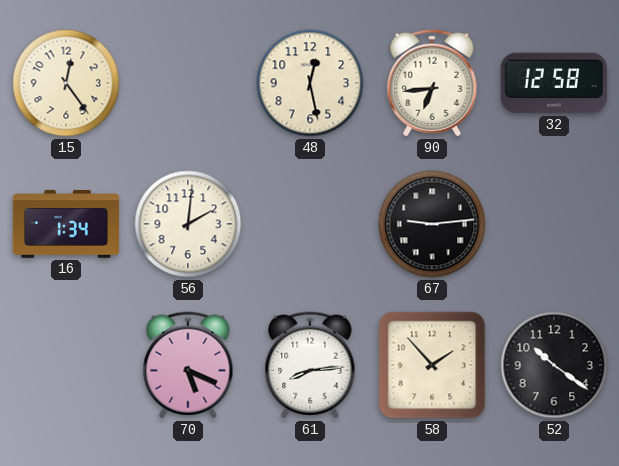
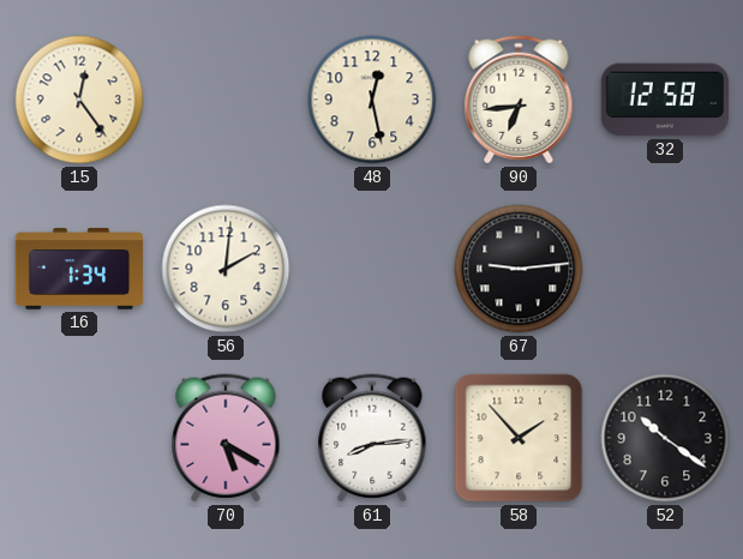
70: 5:19 -> 5:20
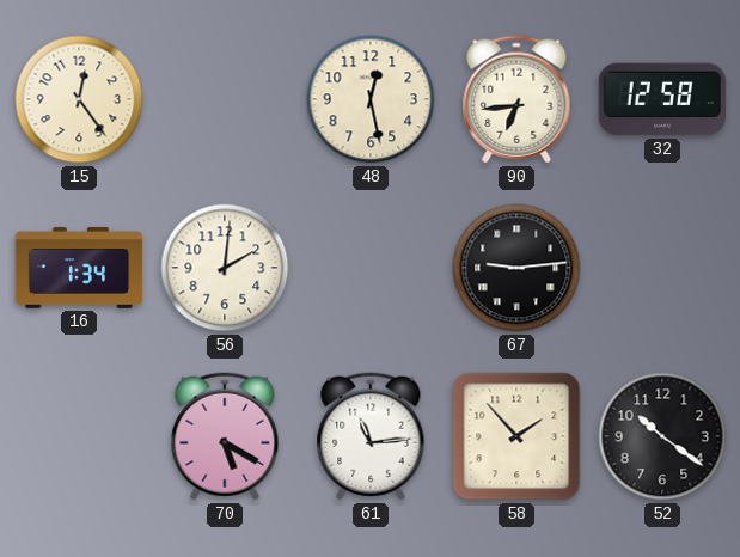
61: 8:14 -> 11:14
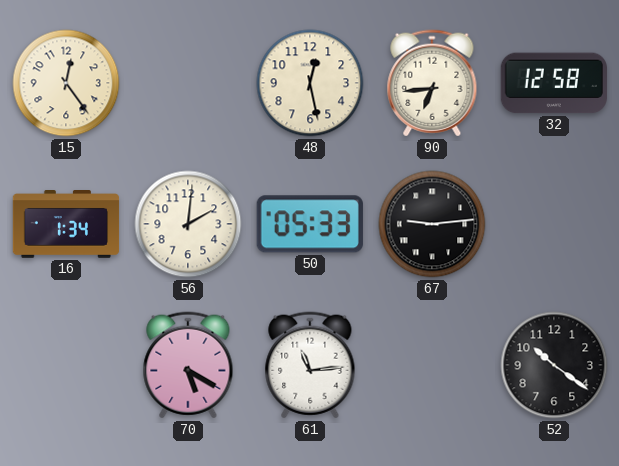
50: none -> 05:33
58: 1:53 -> none
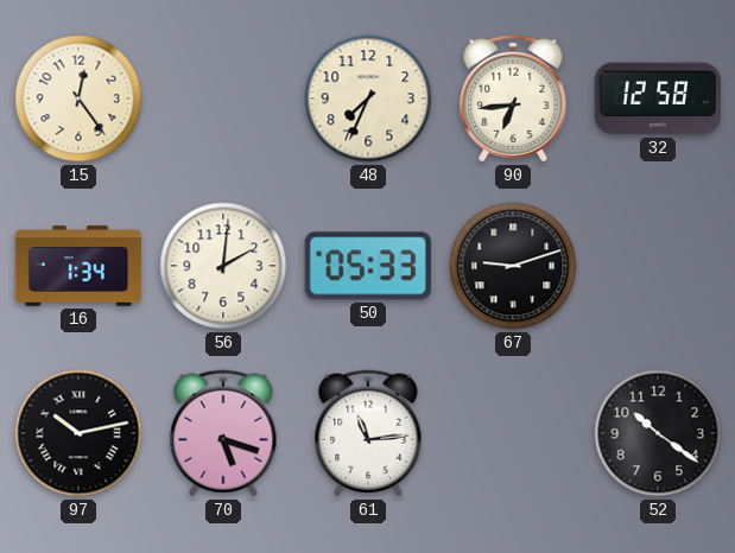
48: 12:28 -> 7:34
67: 9:14 -> 9:12
97: none -> 10:13
70: 5:20 -> 5:18
